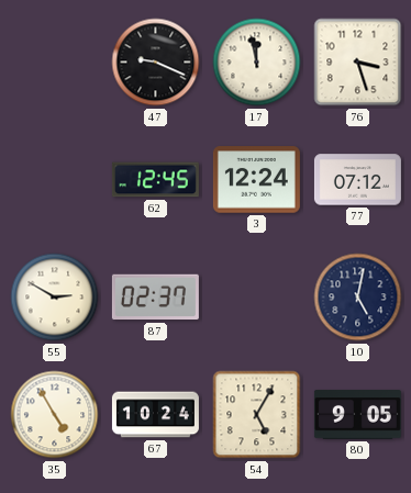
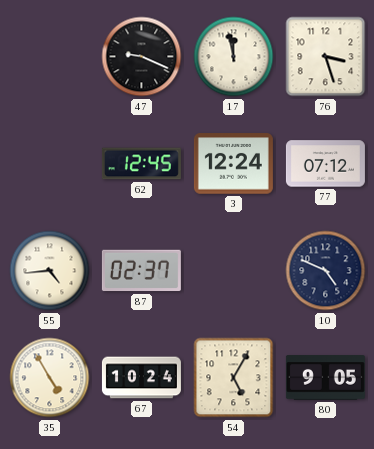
55: 2:50 -> 4:44
10: 5:02 -> 4:49
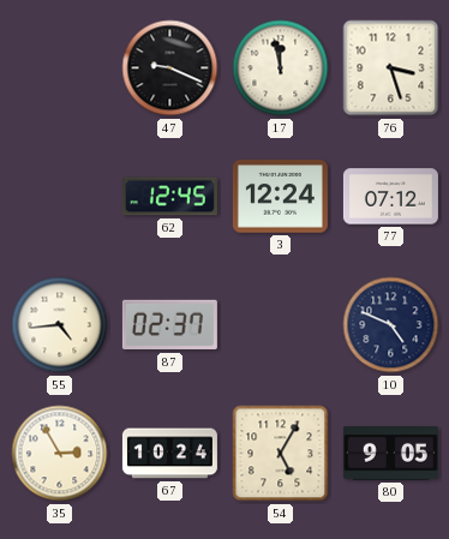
35: 4:55 -> 2:55
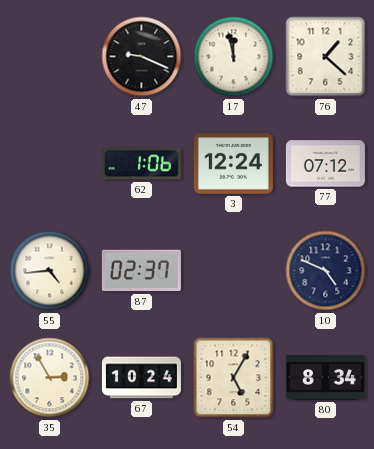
76: 3:27 -> 1:22
62: 12:45 -> 1:06
80: 9:05 -> 8:34
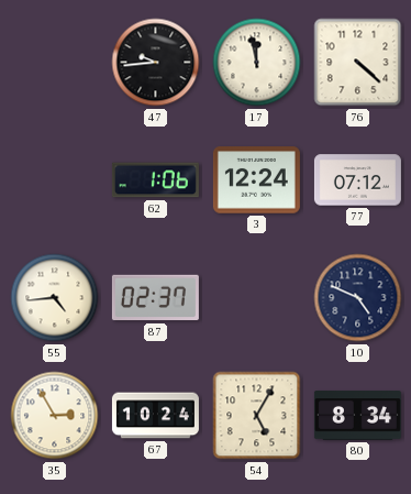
47: 9:19 -> 9:44
76: 1:22 -> 4:22
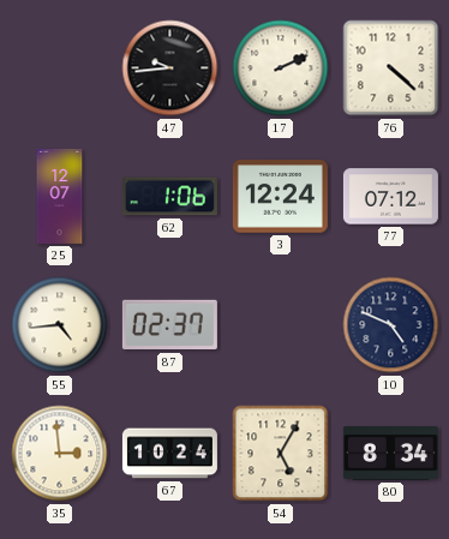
17: 11:58 -> 2:11
25: none -> 12:07
35: 2:55 -> 2:59
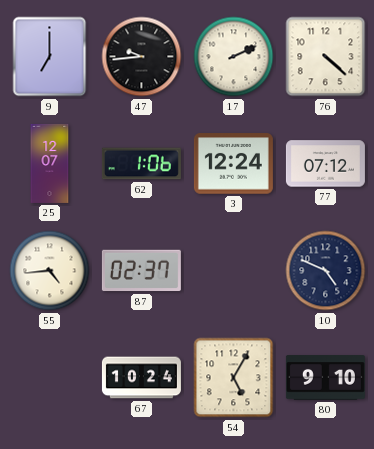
9: none -> 7:00
35: 2:59 -> none
80: 8:34 -> 9:10
